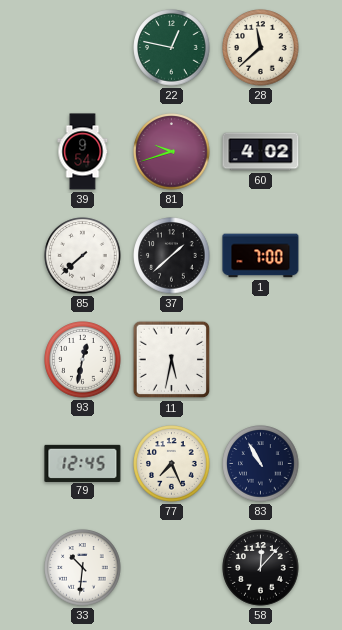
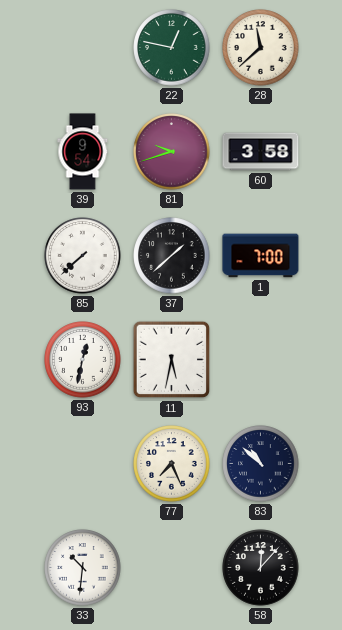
60: 4:02 -> 3:58
79: 12:45 -> none
83: 10:55 -> 10:52
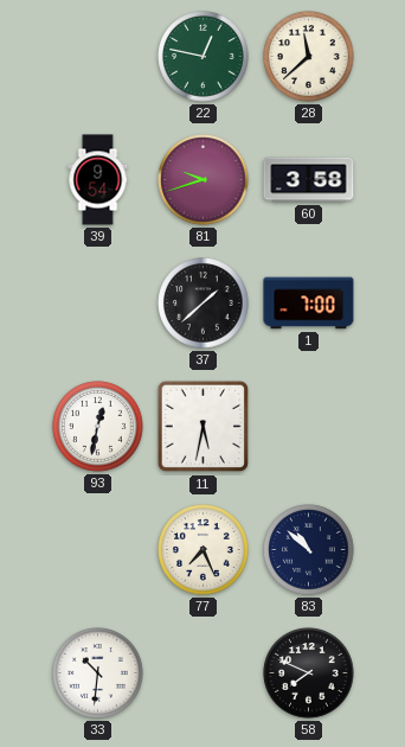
85: 7:38 -> none
58: 12:07 -> 7:49
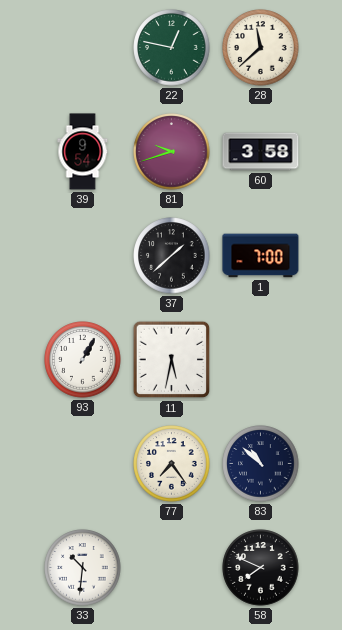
93: 12:32 -> 1:05
77: 7:26 -> 7:24
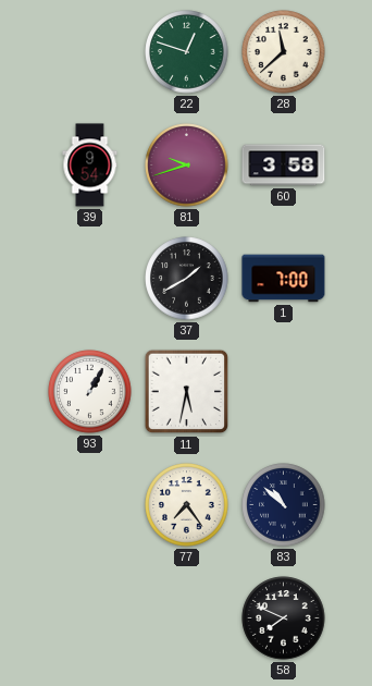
22: 12:47 -> 12:48
37: 1:38 -> 1:40
33: 10:31 -> none
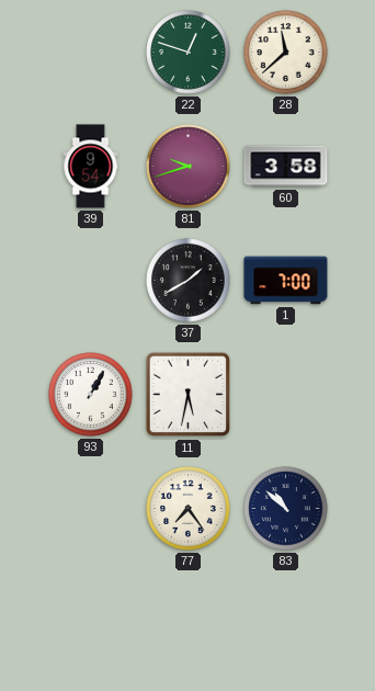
58: 7:49 -> none
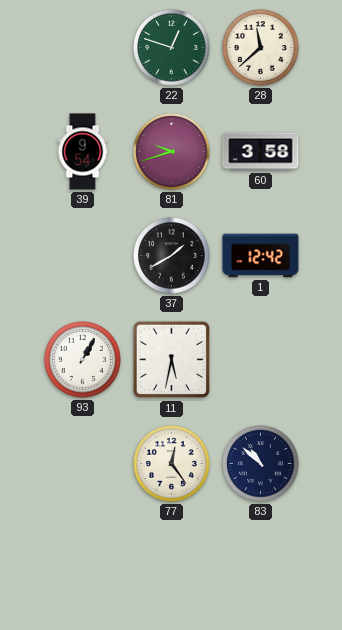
1: 7:00 -> 12:42
77: 7:24 -> 12:24
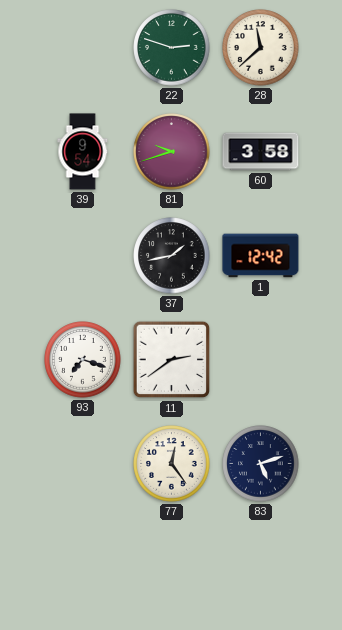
22: 12:48 -> 2:48
37: 1:40 -> 1:43
93: 1:05 -> 7:18
11: 5:32 -> 2:39
83: 10:52 -> 5:12
